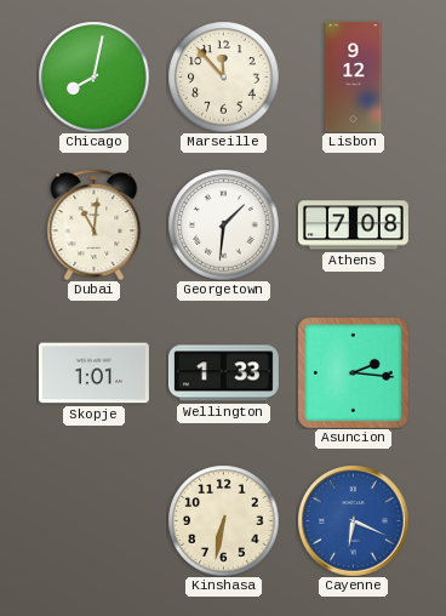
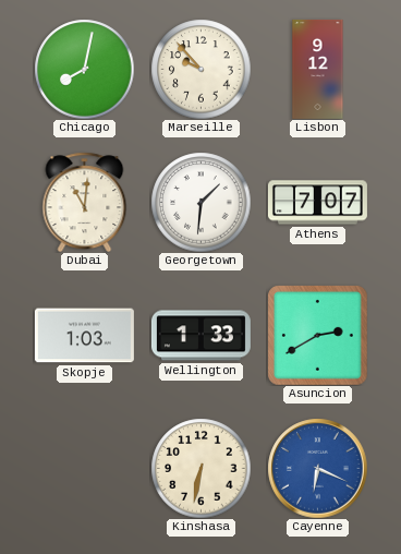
Marseille: 11:53 -> 9:53
Athens: 7:08 -> 7:07
Skopje: 1:01 -> 1:03
Asuncion: 2:16 -> 2:40
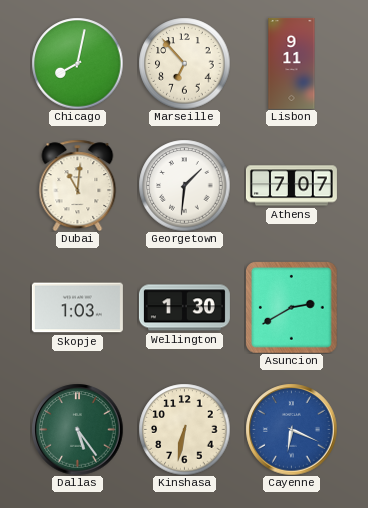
Marseille: 9:53 -> 6:53
Lisbon: 9:12 -> 9:11
Wellington: 1:33 -> 1:30
Dallas: none -> 5:24
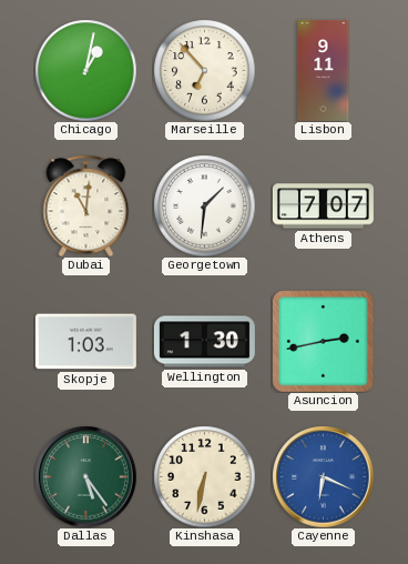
Chicago: 8:02 -> 1:02
Asuncion: 2:40 -> 2:43
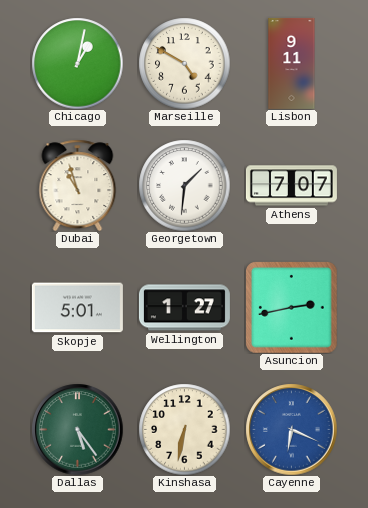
Marseille: 6:53 -> 4:50
Dubai: 11:01 -> 10:57
Skopje: 1:03 -> 5:01
Wellington: 1:30 -> 1:27
